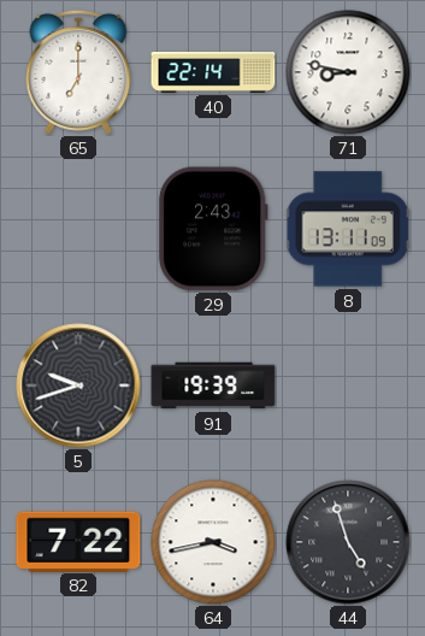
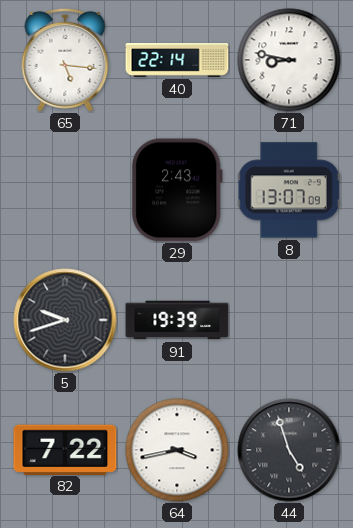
65: 7:00 -> 5:16
8: 13:11 -> 13:07
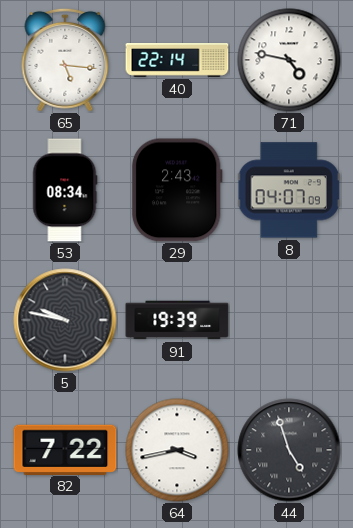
71: 8:47 -> 4:47
53: none -> 08:34
8: 13:07 -> 04:07
5: 9:42 -> 9:47
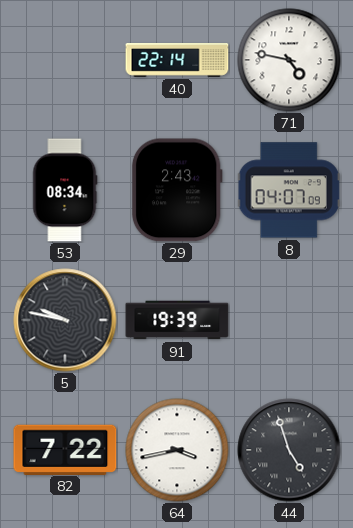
65: 5:16 -> none
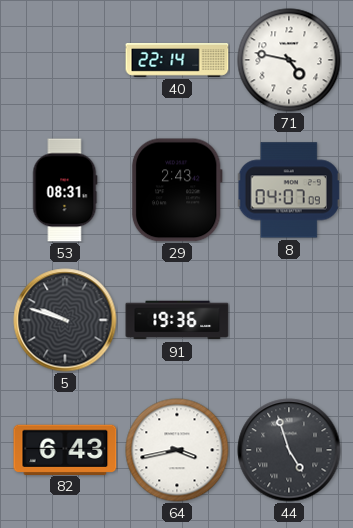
53: 08:34 -> 08:31
5: 9:47 -> 9:48
91: 19:39 -> 19:36
82: 7:22 -> 6:43
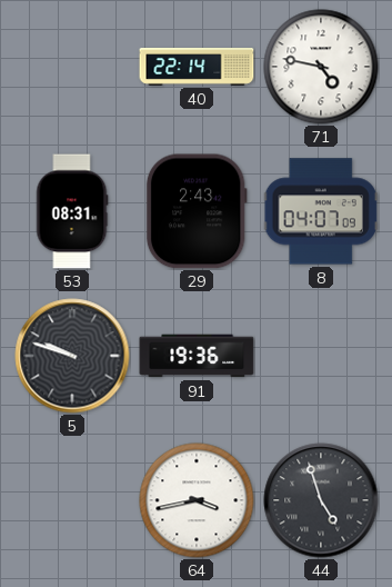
82: 6:43 -> none
